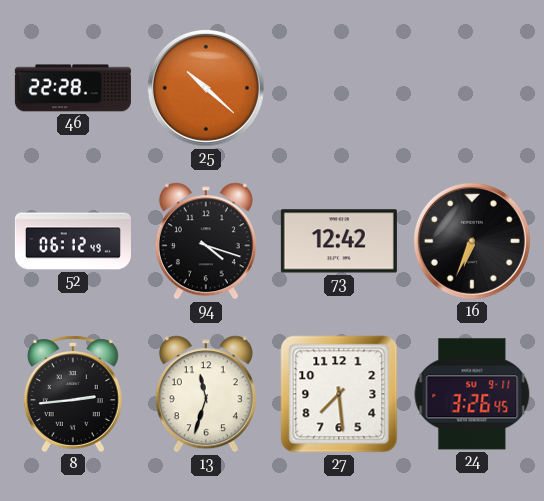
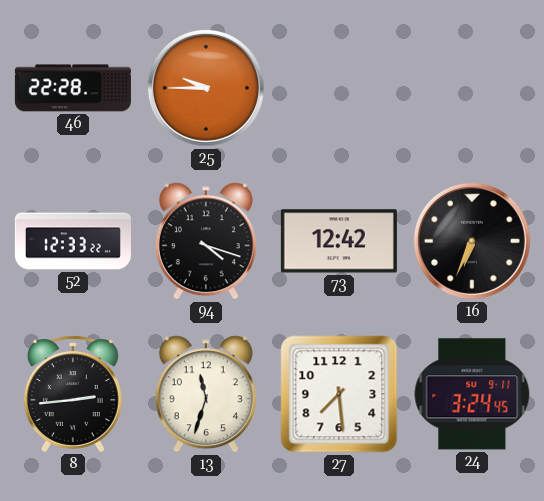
25: 10:22 -> 9:45
52: 06:12 -> 12:33
24: 3:26 -> 3:24
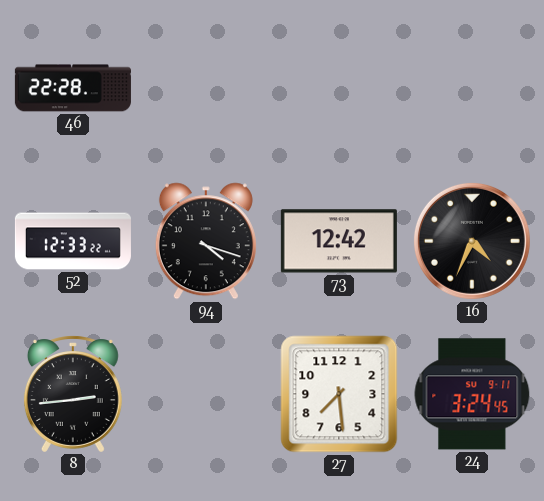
25: 9:45 -> none
16: 6:34 -> 4:34
13: 11:33 -> none
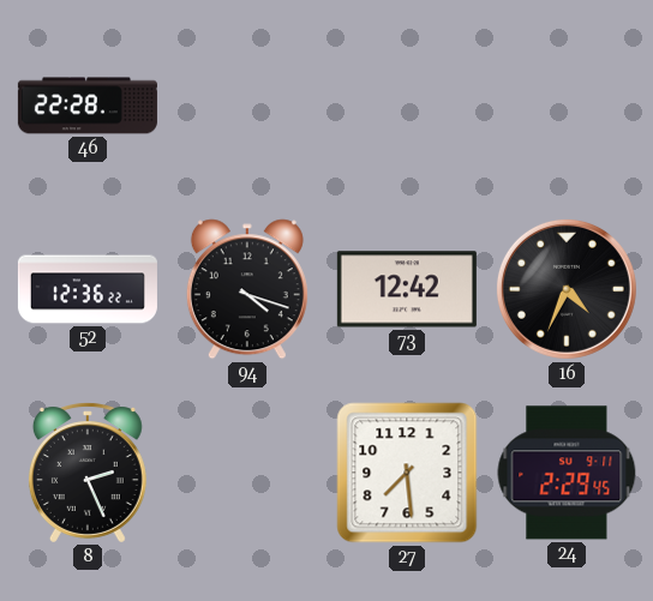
52: 12:33 -> 12:36
8: 2:44 -> 2:26
24: 3:24 -> 2:29
